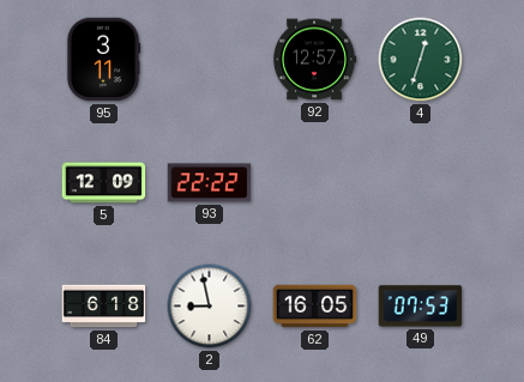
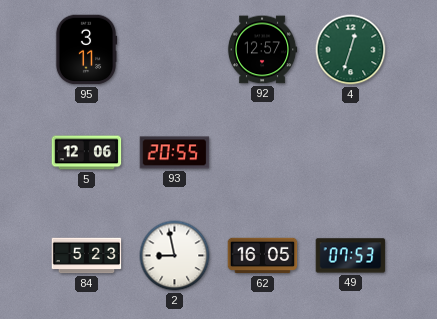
5: 12:09 -> 12:06
93: 22:22 -> 20:55
84: 6:18 -> 5:23
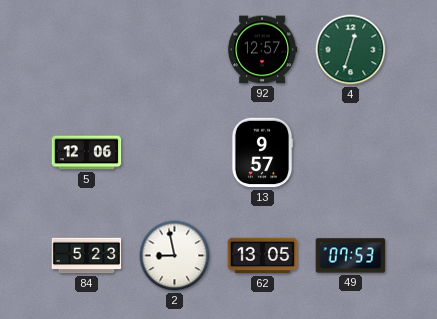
95: 3:11 -> none
93: 20:55 -> none
13: none -> 9:57
62: 16:05 -> 13:05
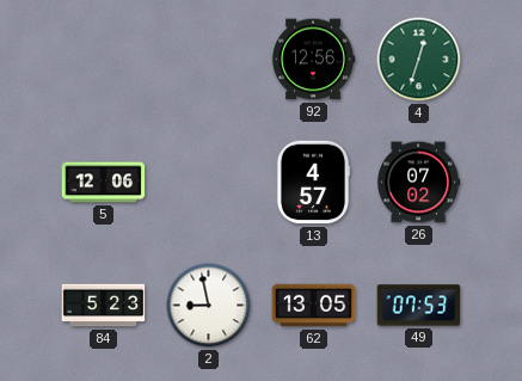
92: 12:57 -> 12:56
13: 9:57 -> 4:57
26: none -> 07:02
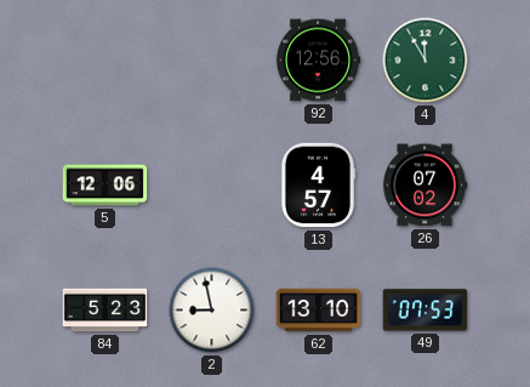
4: 12:33 -> 11:55
62: 13:05 -> 13:10
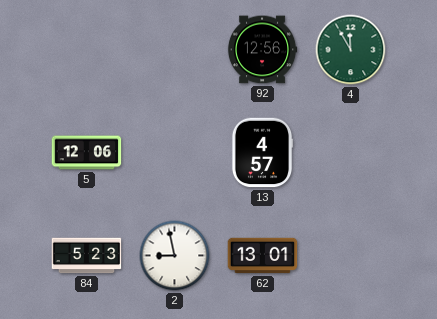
26: 07:02 -> none
62: 13:10 -> 13:01
49: 07:53 -> none
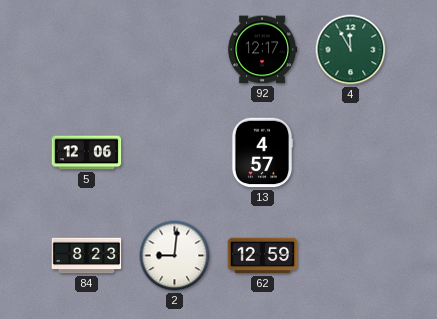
92: 12:56 -> 12:17
84: 5:23 -> 8:23
2: 8:58 -> 9:01
62: 13:01 -> 12:59
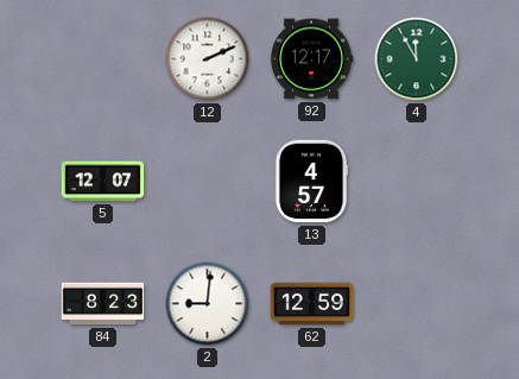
12: none -> 2:11
5: 12:06 -> 12:07
